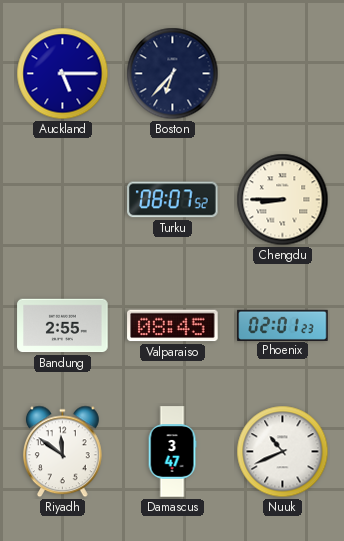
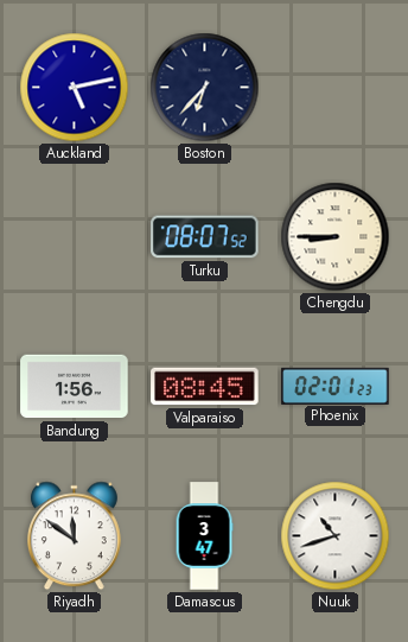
Auckland: 5:15 -> 5:13
Bandung: 2:55 -> 1:56
Nuuk: 10:41 -> 10:42
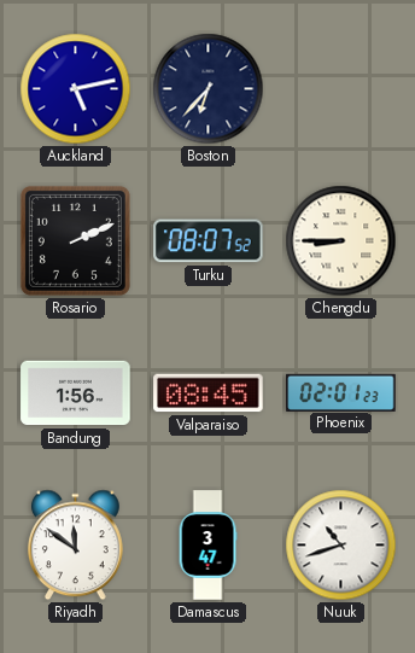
Rosario: none -> 2:11
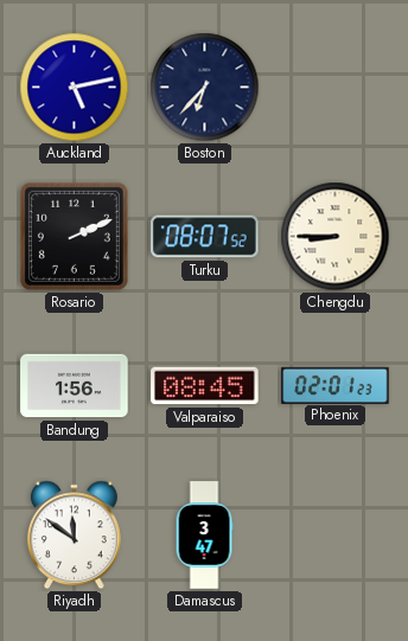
Nuuk: 10:42 -> none
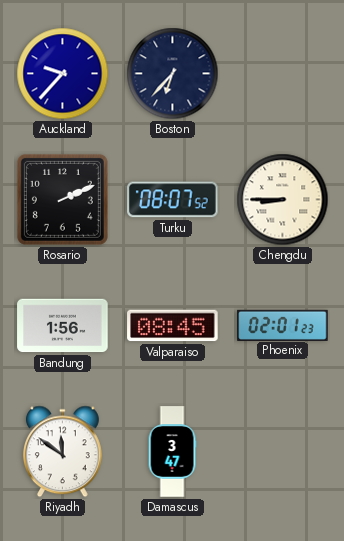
Auckland: 5:13 -> 9:37
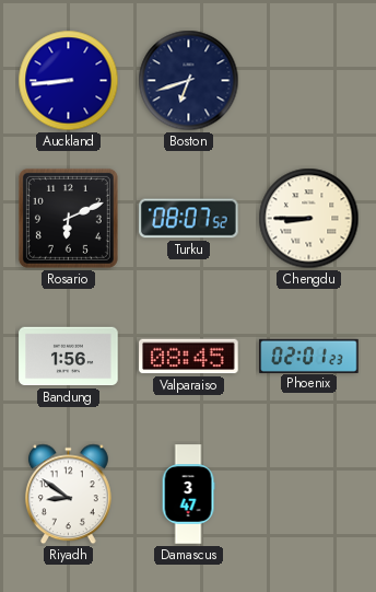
Auckland: 9:37 -> 8:44
Boston: 6:37 -> 6:42
Rosario: 2:11 -> 6:11
Riyadh: 11:51 -> 8:51
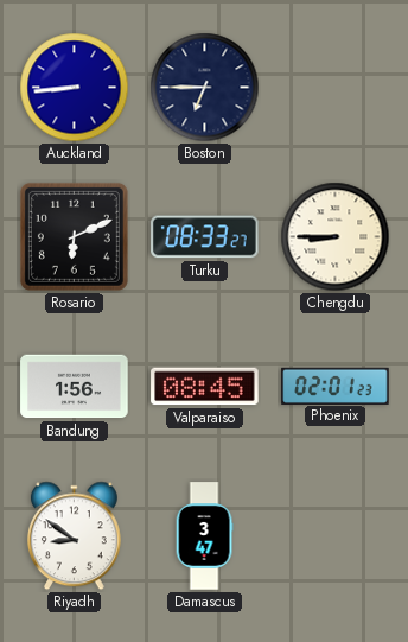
Boston: 6:42 -> 6:45
Turku: 08:07 -> 08:33
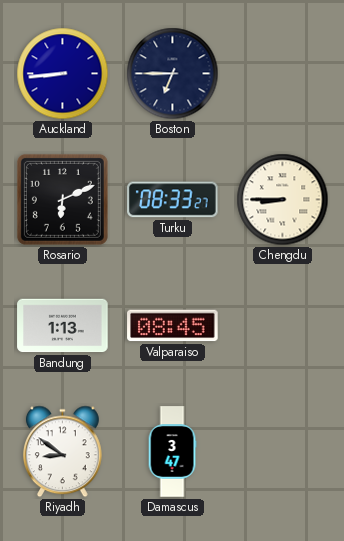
Bandung: 1:56 -> 1:13
Phoenix: 02:01 -> none
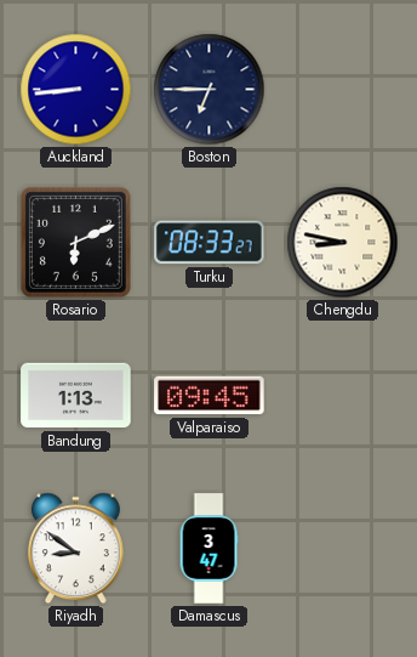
Chengdu: 8:45 -> 8:47
Valparaiso: 08:45 -> 09:45
